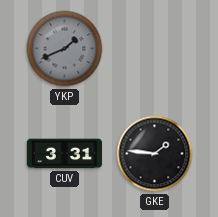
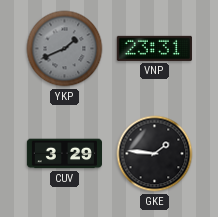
VNP: none -> 23:31
CUV: 3:31 -> 3:29
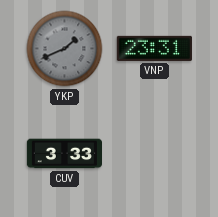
CUV: 3:29 -> 3:33
GKE: 1:46 -> none
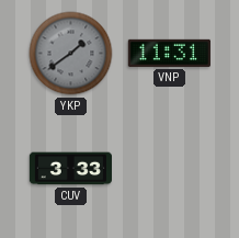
YKP: 1:41 -> 1:39
VNP: 23:31 -> 11:31
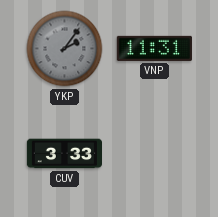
YKP: 1:39 -> 2:06
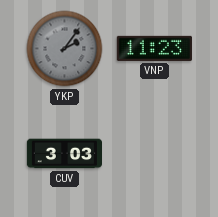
VNP: 11:31 -> 11:23
CUV: 3:33 -> 3:03
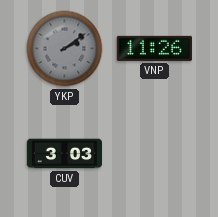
YKP: 2:06 -> 2:09
VNP: 11:23 -> 11:26
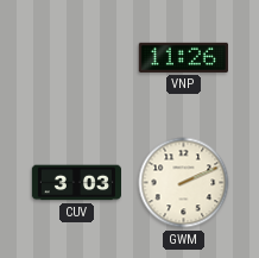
YKP: 2:09 -> none
GWM: none -> 2:11
